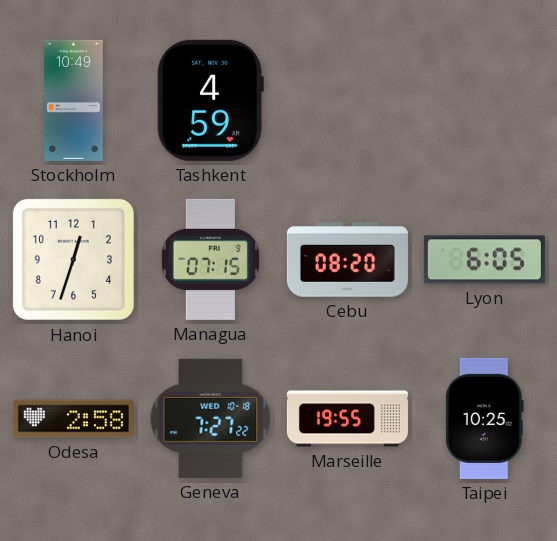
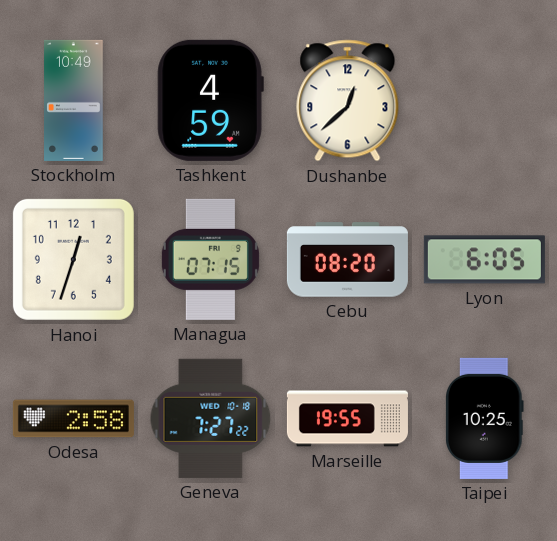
Dushanbe: none -> 12:38
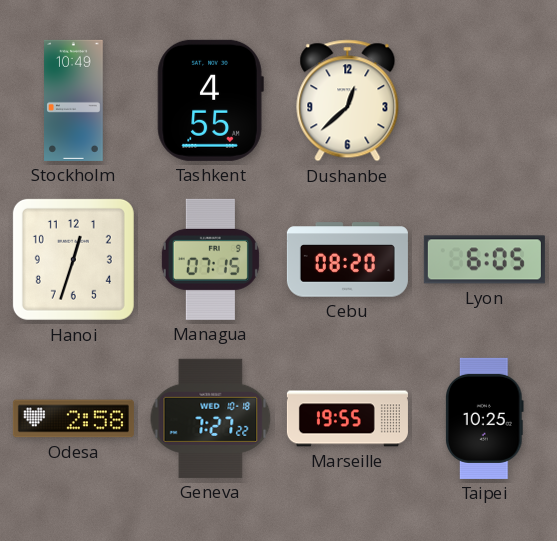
Tashkent: 4:59 -> 4:55
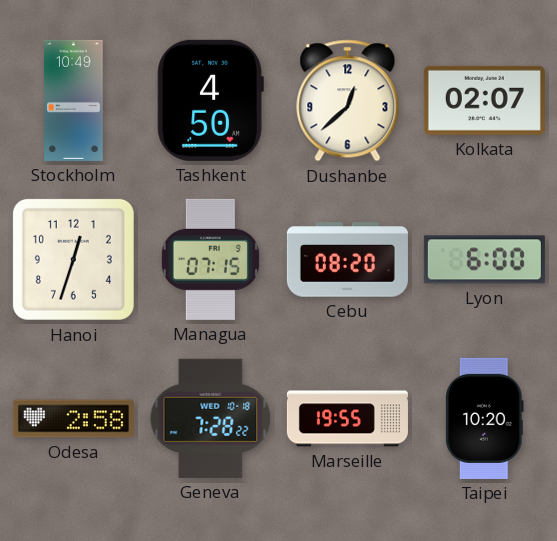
Tashkent: 4:55 -> 4:50
Kolkata: none -> 02:07
Lyon: 6:05 -> 6:00
Geneva: 7:27 -> 7:28
Taipei: 10:25 -> 10:20
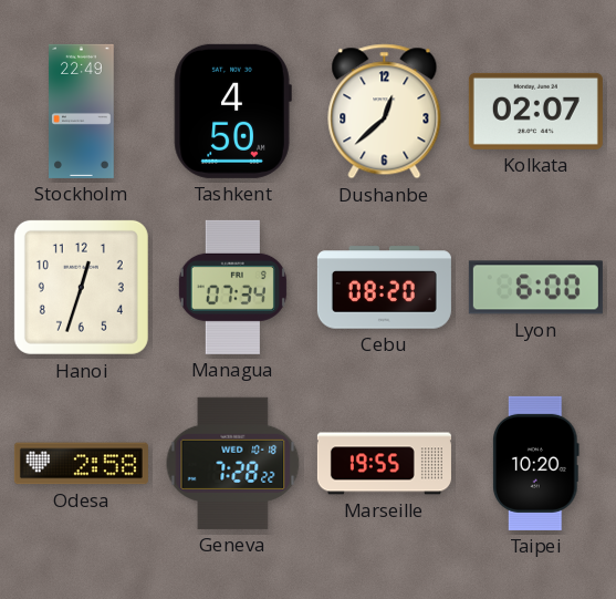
Stockholm: 10:49 -> 22:49
Managua: 07:15 -> 07:34
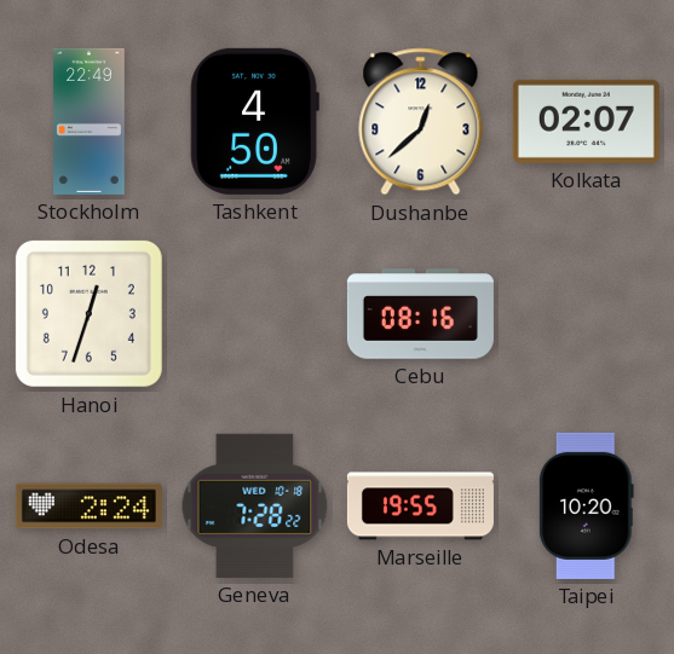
Managua: 07:34 -> none
Cebu: 08:20 -> 08:16
Lyon: 6:00 -> none
Odesa: 2:58 -> 2:24
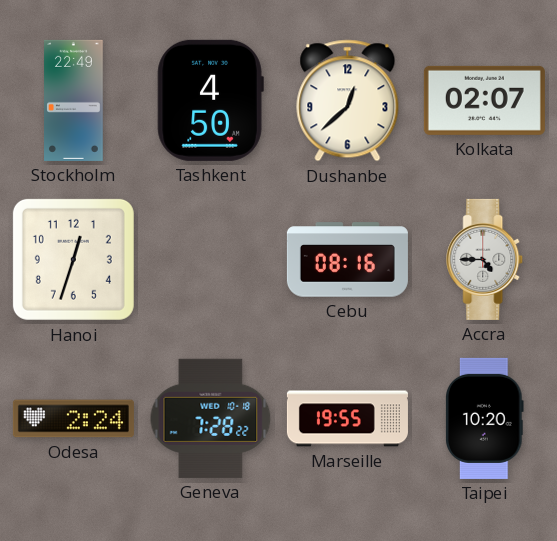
Accra: none -> 4:45
